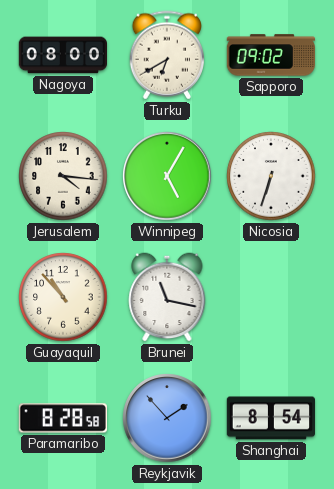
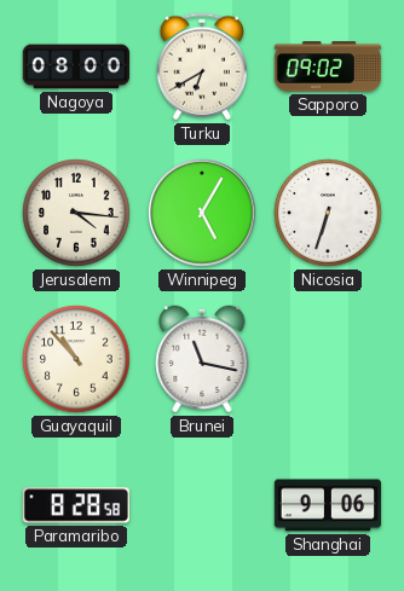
Reykjavik: 1:53 -> none
Shanghai: 8:54 -> 9:06
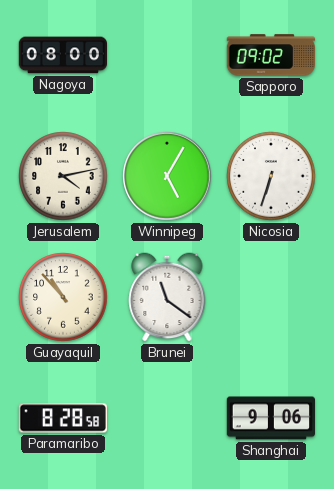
Turku: 6:40 -> none
Jerusalem: 4:16 -> 4:13
Brunei: 11:17 -> 11:21
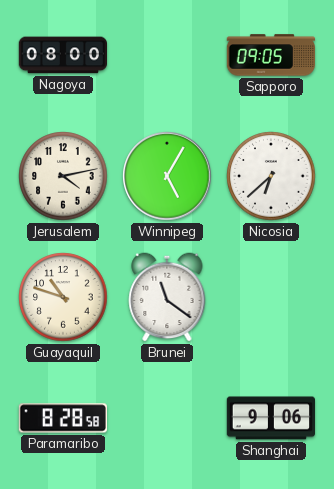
Sapporo: 09:02 -> 09:05
Nicosia: 6:33 -> 6:38
Guayaquil: 10:53 -> 10:48
